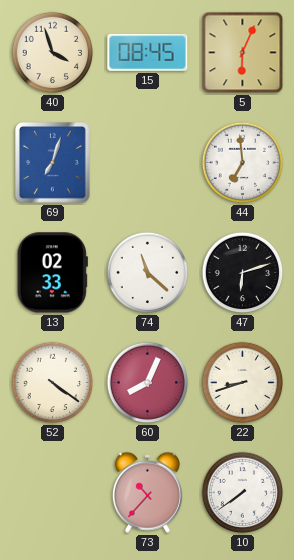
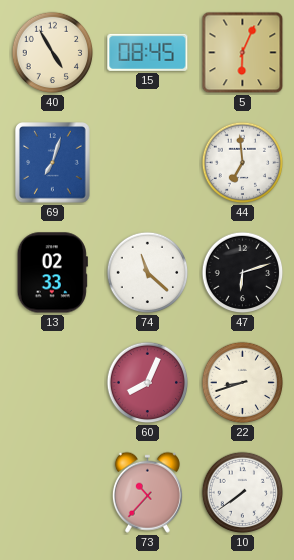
40: 3:57 -> 4:55
52: 4:21 -> none
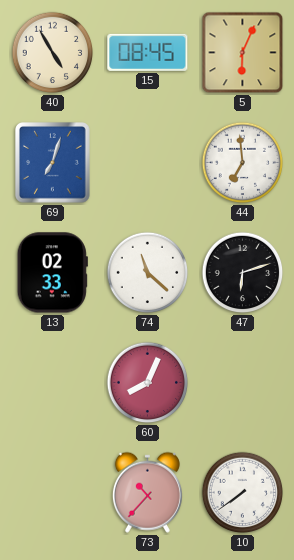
22: 8:42 -> none
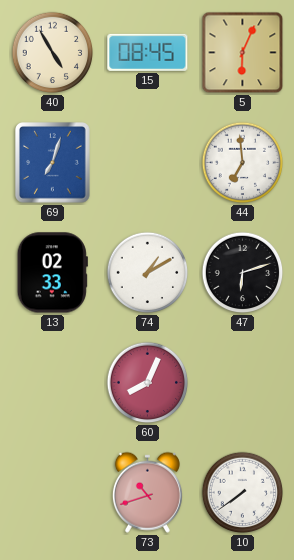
74: 11:22 -> 1:10
73: 10:37 -> 10:42
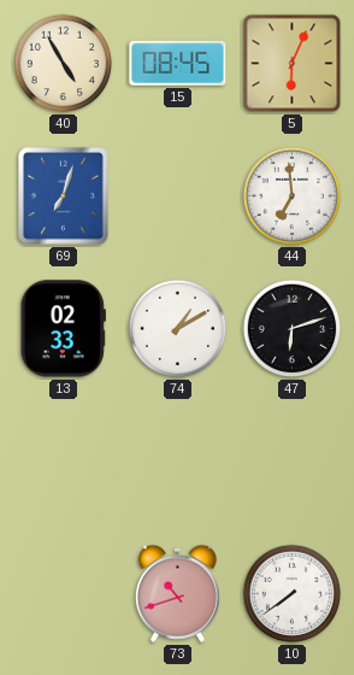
60: 8:04 -> none
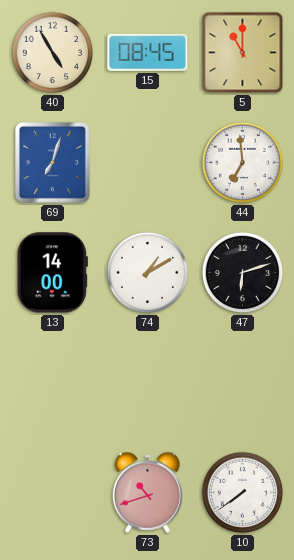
5: 6:04 -> 11:00
13: 02:33 -> 14:00
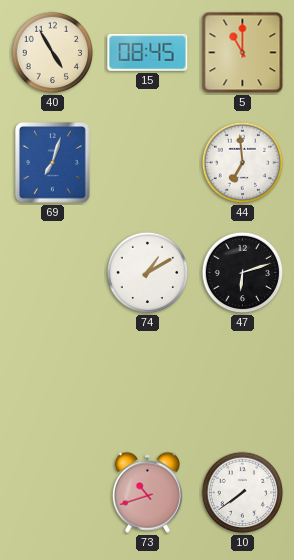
13: 14:00 -> none
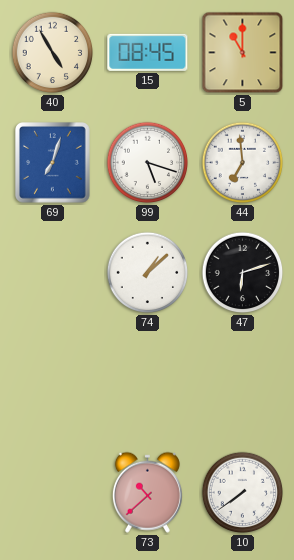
99: none -> 5:18
74: 1:10 -> 1:08
73: 10:42 -> 10:38
